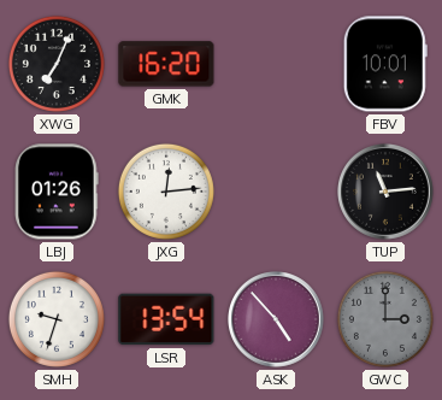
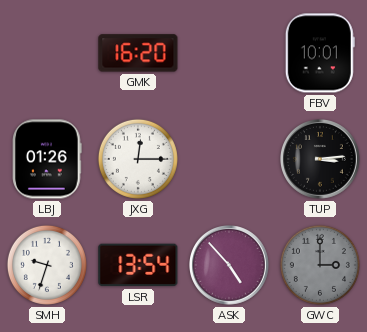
XWG: 7:04 -> none
JXG: 12:14 -> 12:15
TUP: 11:14 -> 3:14
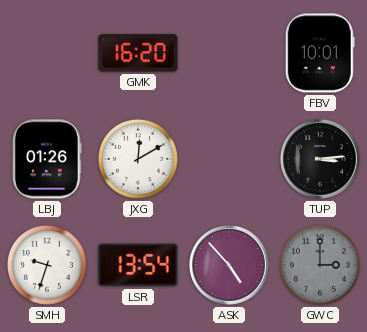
JXG: 12:15 -> 12:10
